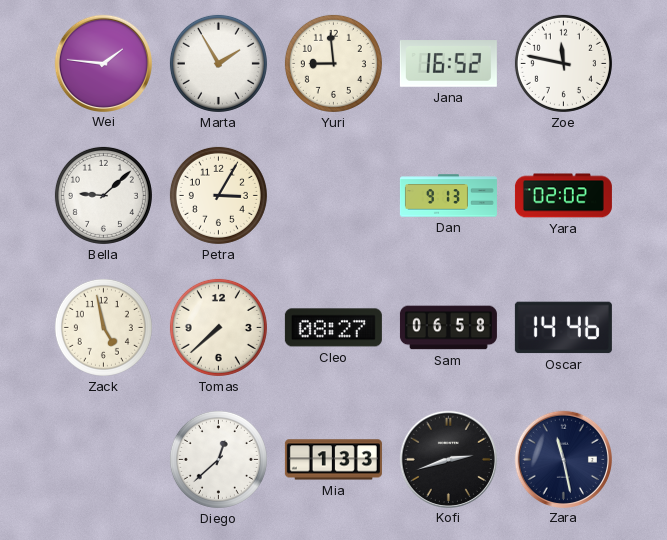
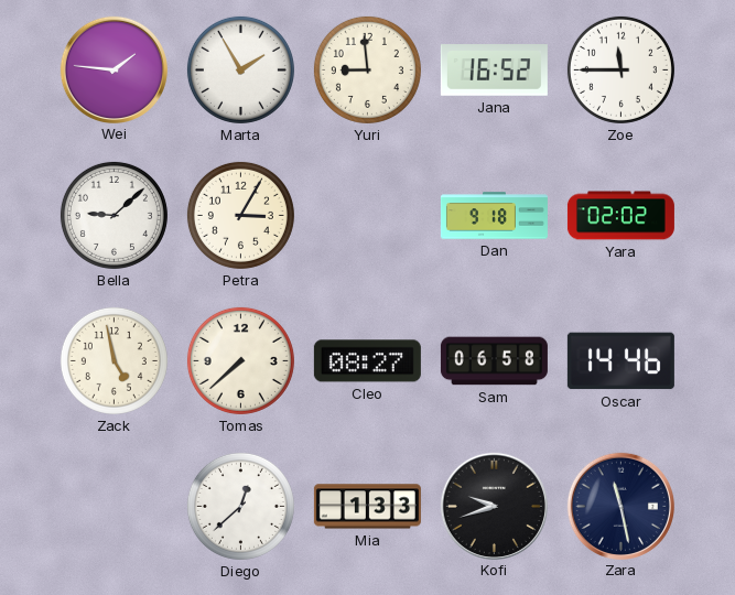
Zoe: 11:47 -> 11:45
Dan: 9:13 -> 9:18
Kofi: 2:42 -> 9:42
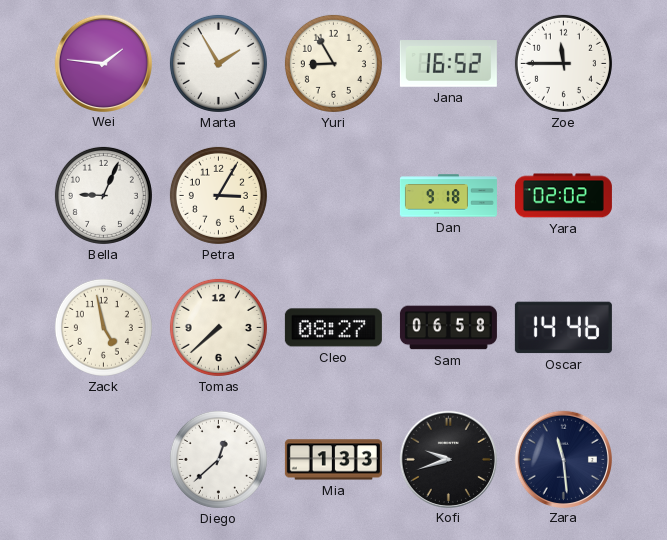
Yuri: 8:59 -> 8:55
Bella: 9:08 -> 9:04
Zara: 11:28 -> 11:29
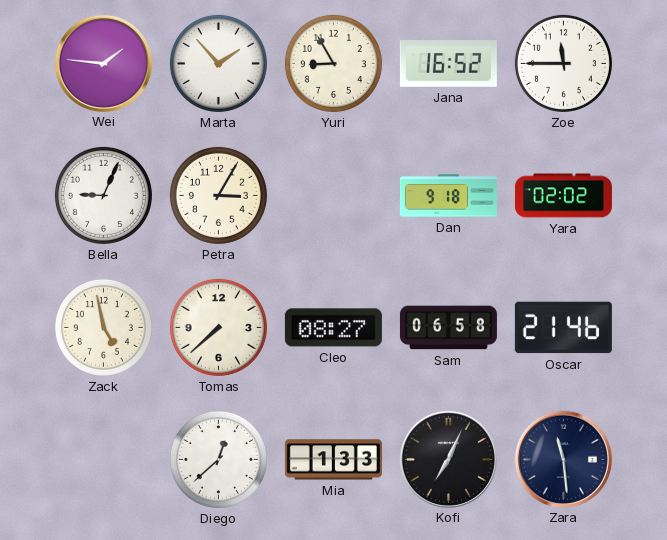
Marta: 1:55 -> 1:53
Oscar: 14:46 -> 21:46
Kofi: 9:42 -> 7:04
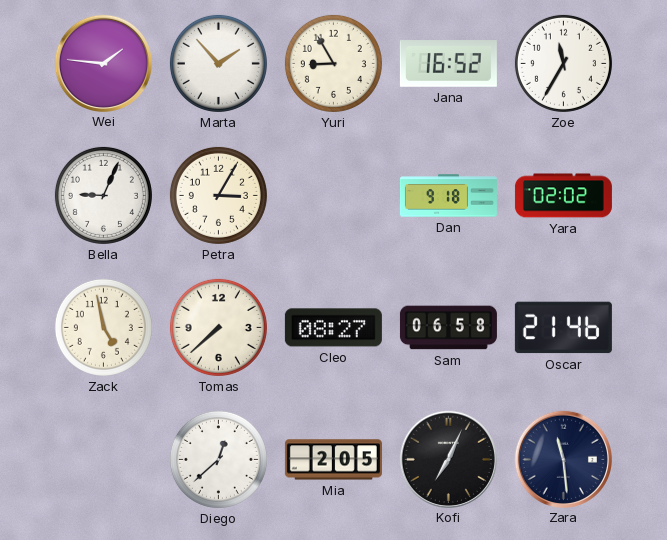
Zoe: 11:45 -> 11:35
Mia: 1:33 -> 2:05
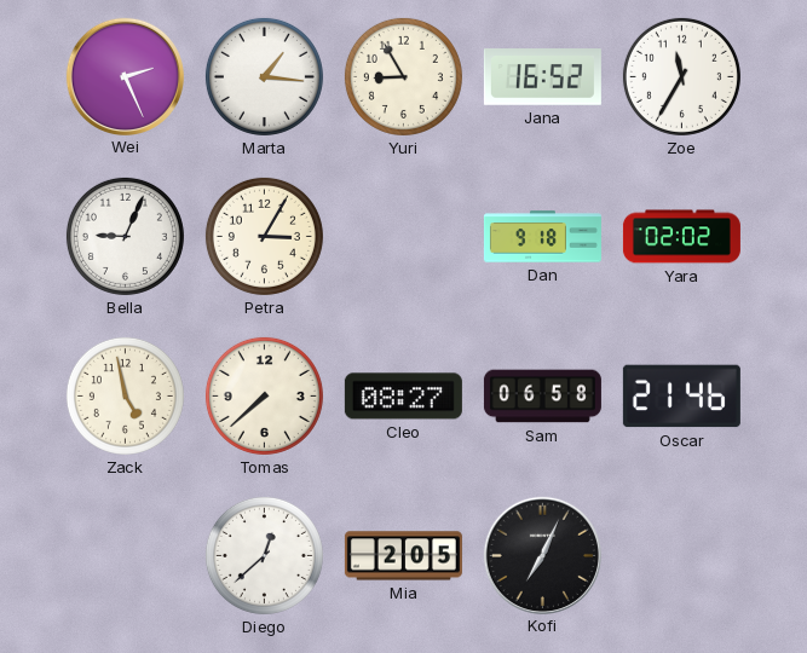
Wei: 1:46 -> 2:26
Marta: 1:53 -> 1:16
Zara: 11:29 -> none
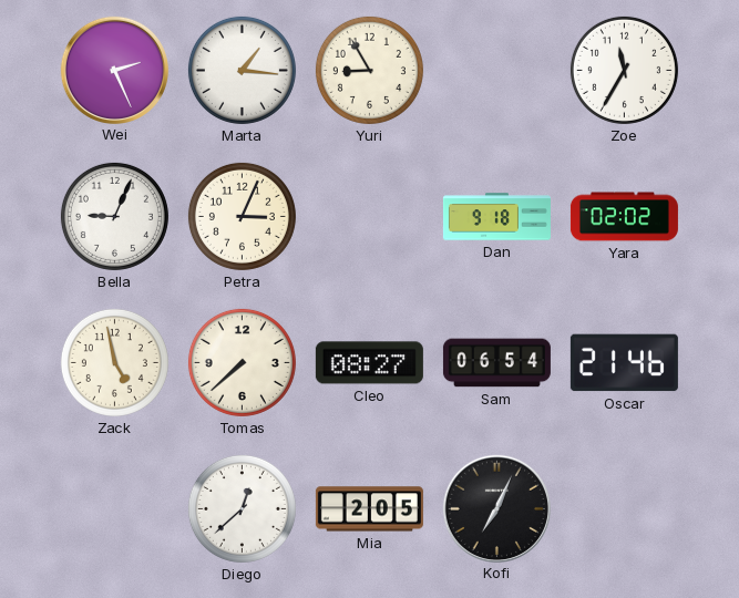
Jana: 16:52 -> none
Petra: 3:05 -> 3:04
Sam: 06:58 -> 06:54
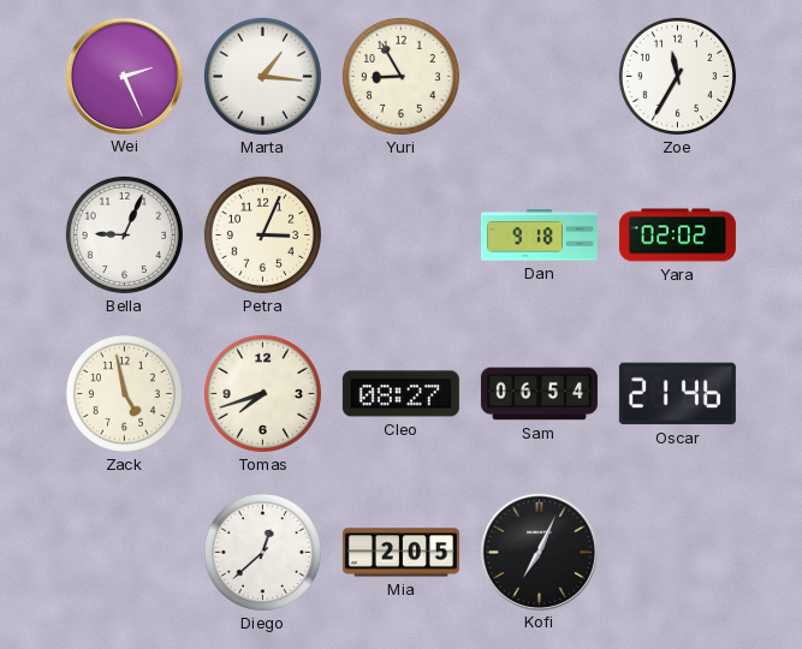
Tomas: 7:38 -> 7:42
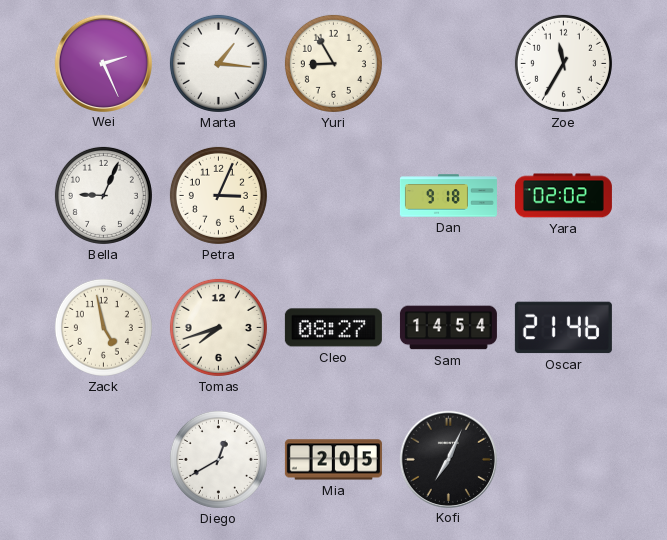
Sam: 06:54 -> 14:54
Diego: 12:38 -> 12:40
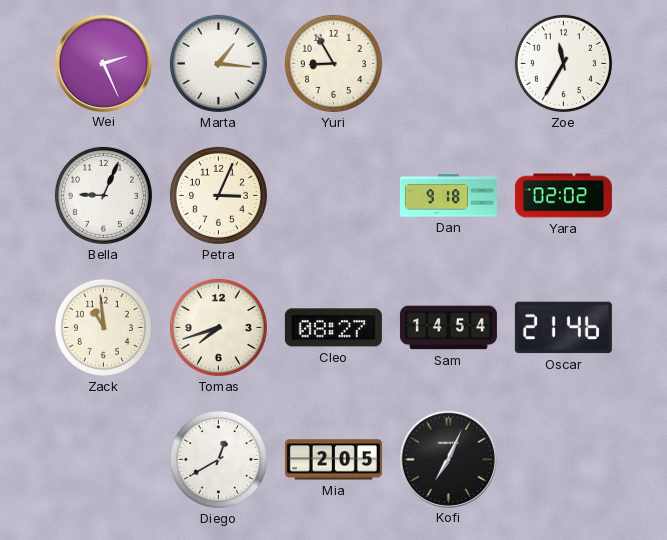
Zack: 4:58 -> 10:59
